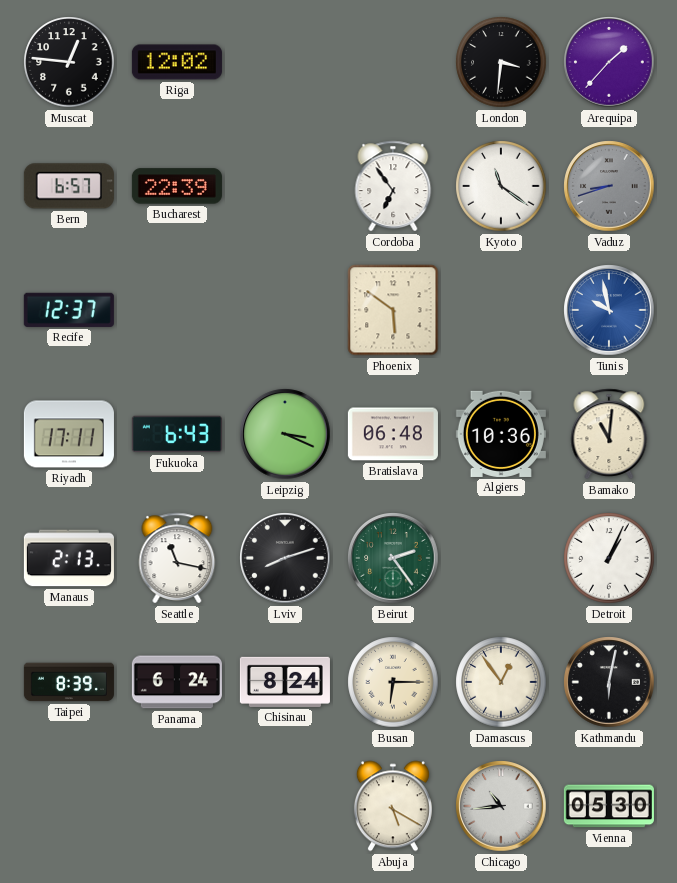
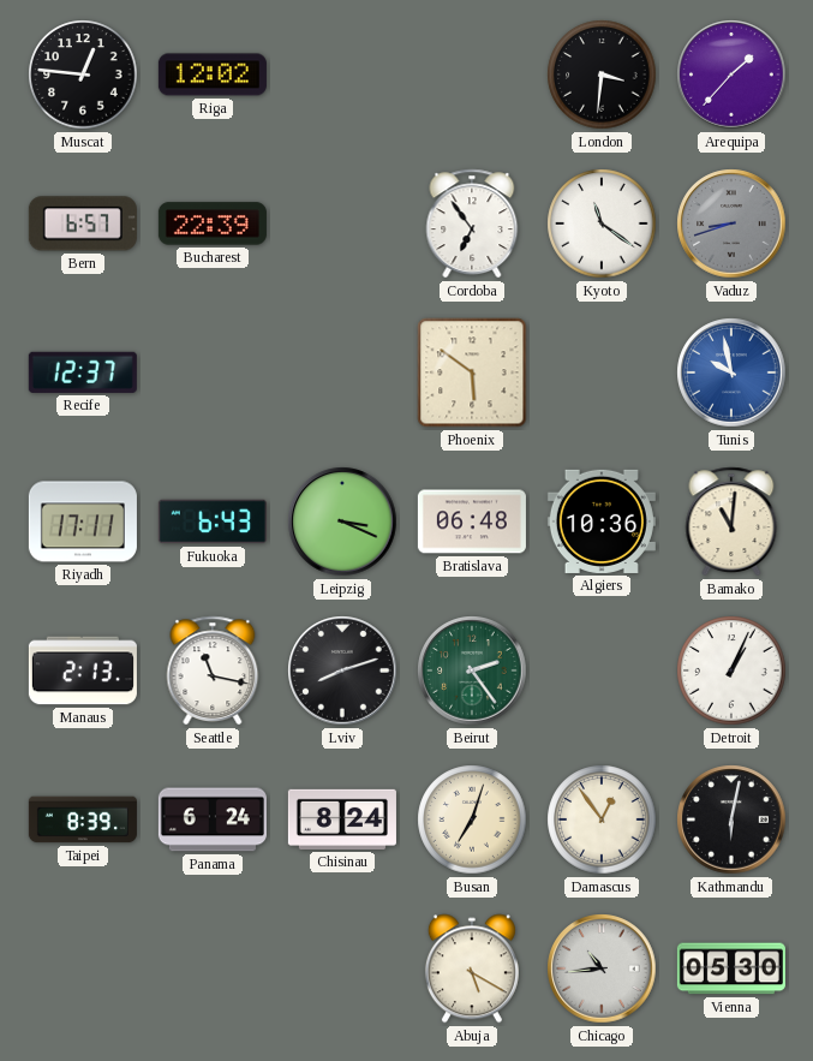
Busan: 6:15 -> 7:03
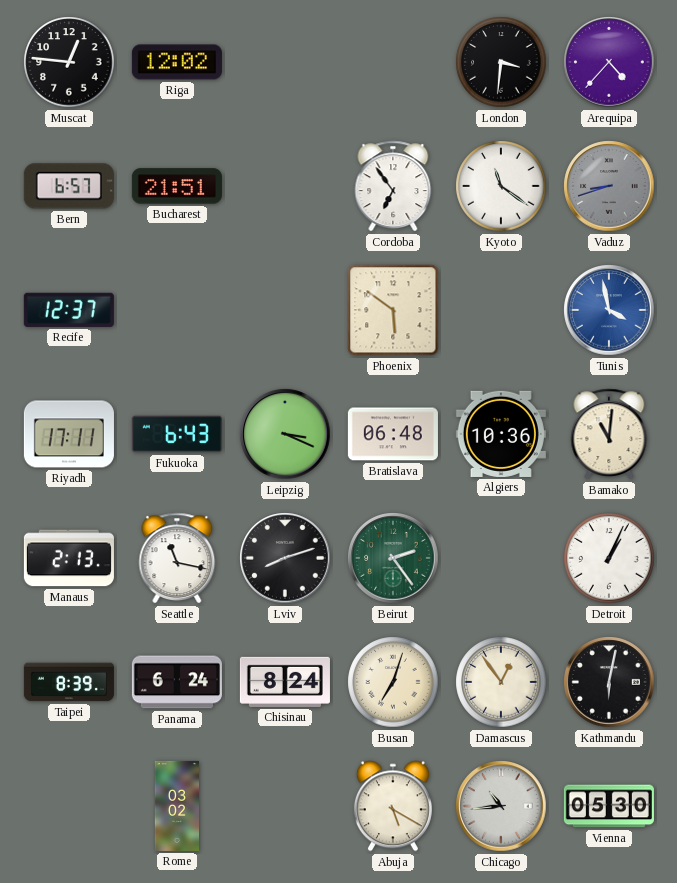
Arequipa: 1:37 -> 4:37
Bucharest: 22:39 -> 21:51
Tunis: 9:58 -> 3:58
Rome: none -> 03:02
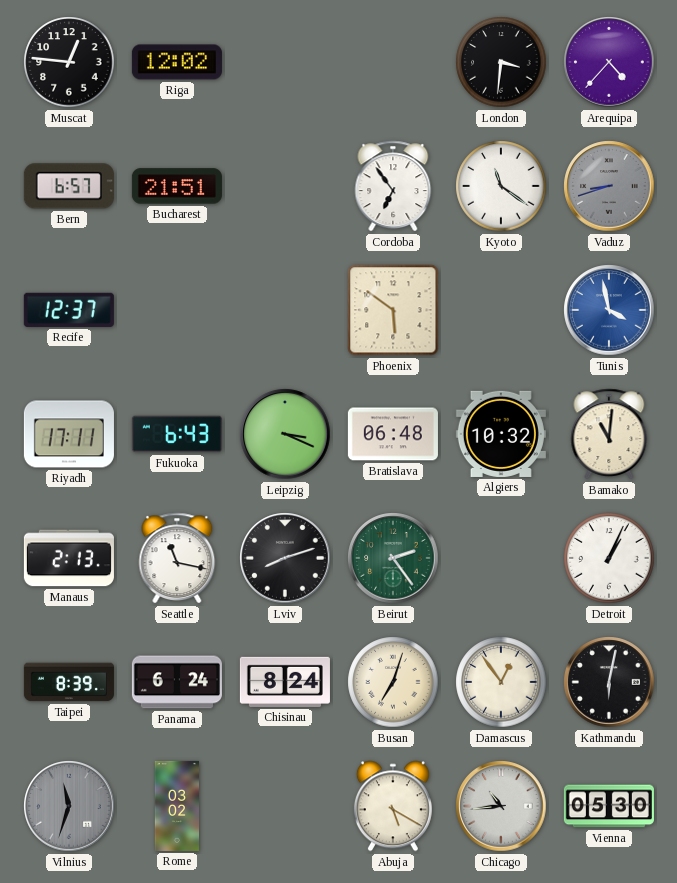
Algiers: 10:36 -> 10:32
Vilnius: none -> 11:33
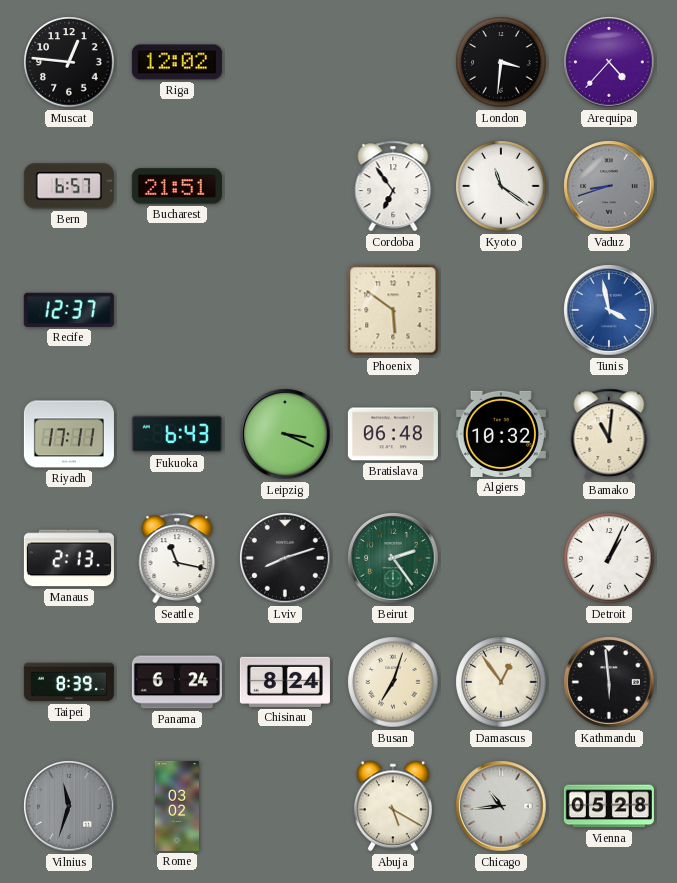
Kathmandu: 6:02 -> 5:59
Vienna: 05:30 -> 05:28
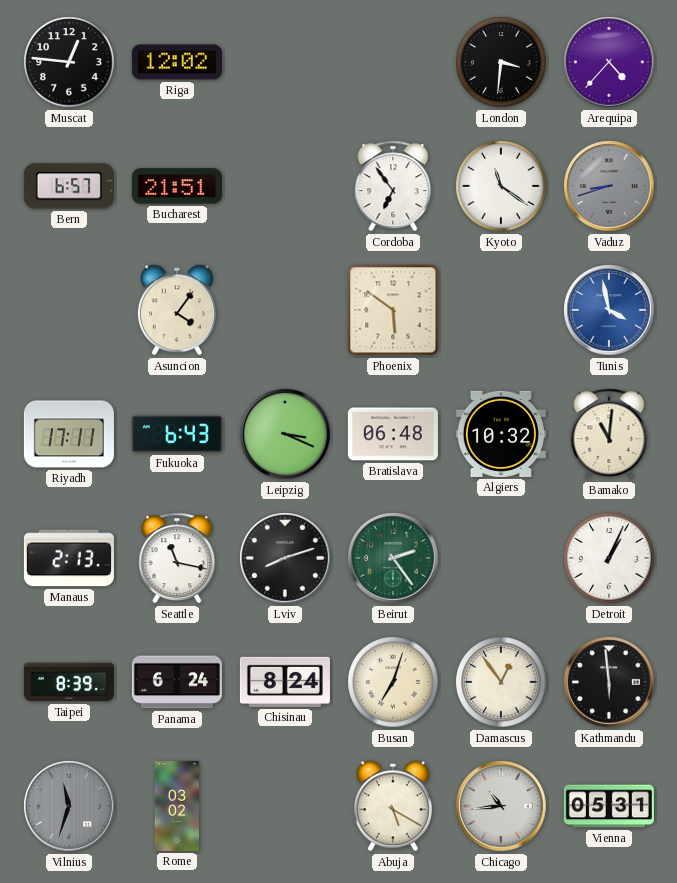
Recife: 12:37 -> none
Asuncion: none -> 4:06
Vienna: 05:28 -> 05:31
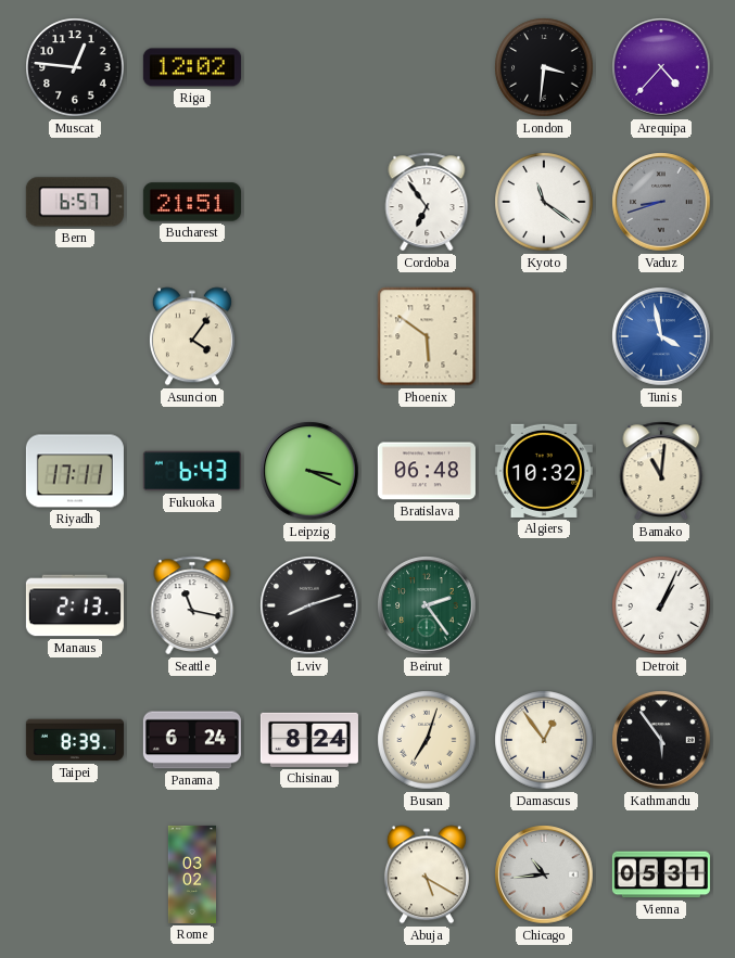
Kathmandu: 5:59 -> 5:54
Vilnius: 11:33 -> none
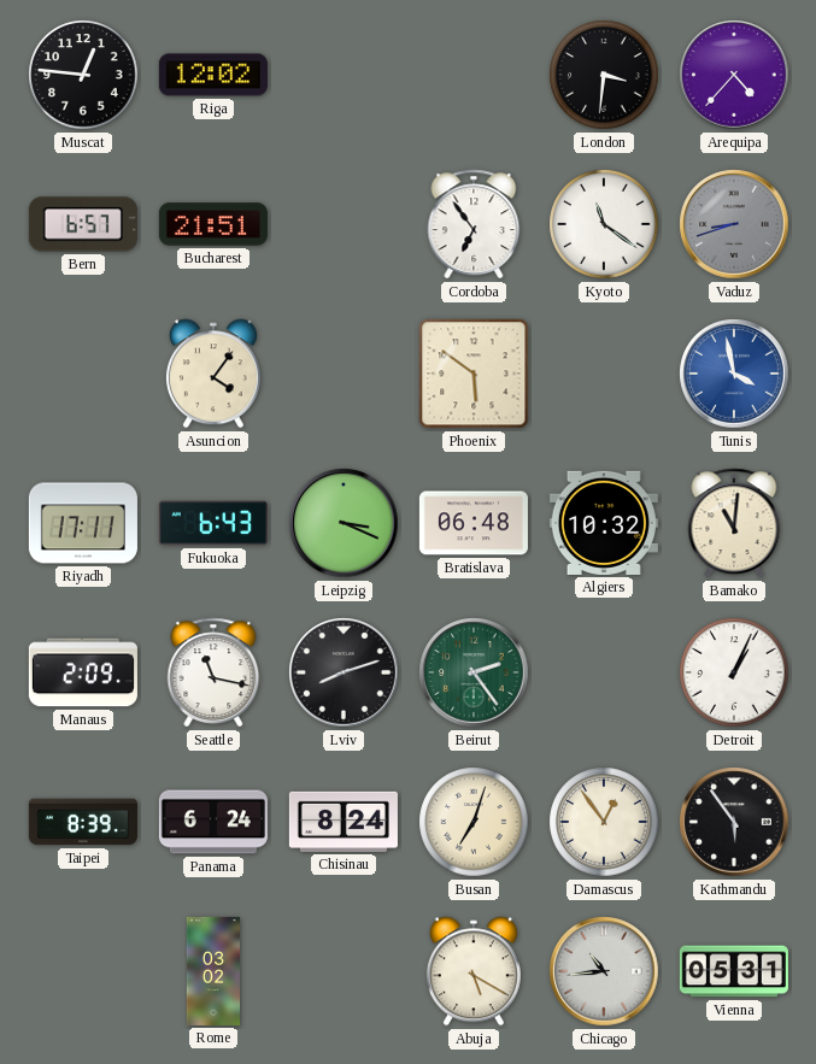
Manaus: 2:13 -> 2:09
